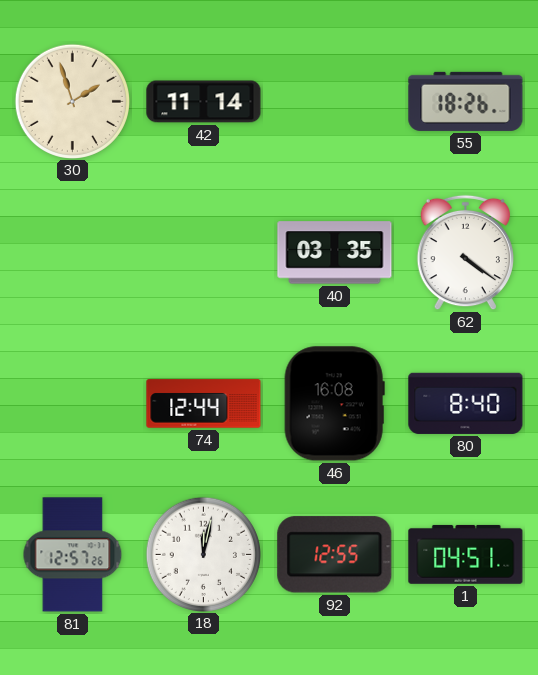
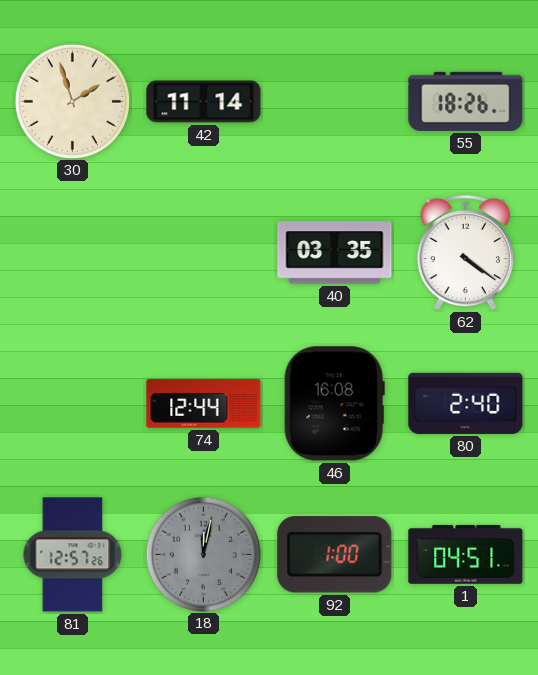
80: 8:40 -> 2:40
18 dial: white -> grey
92: 12:55 -> 1:00
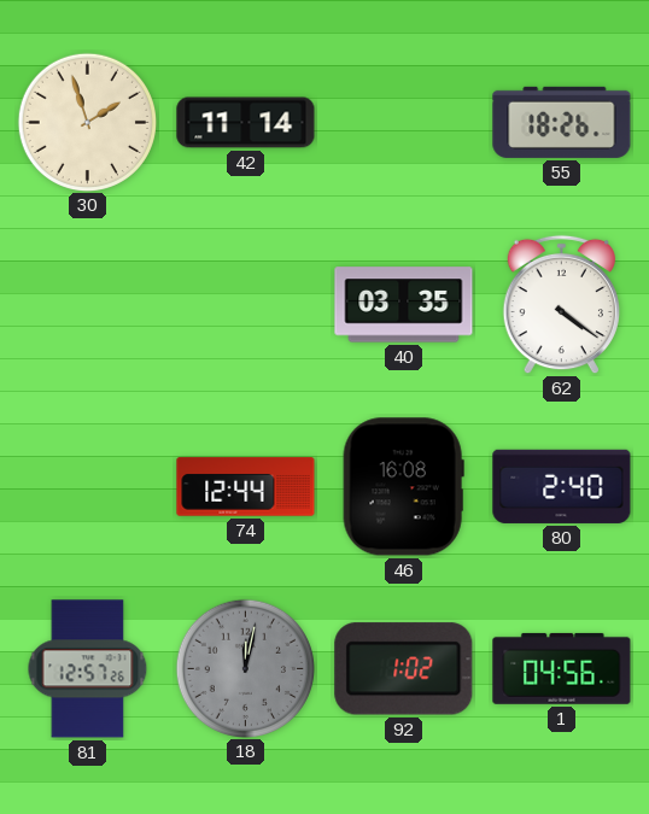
92: 1:00 -> 1:02
1: 04:51 -> 04:56
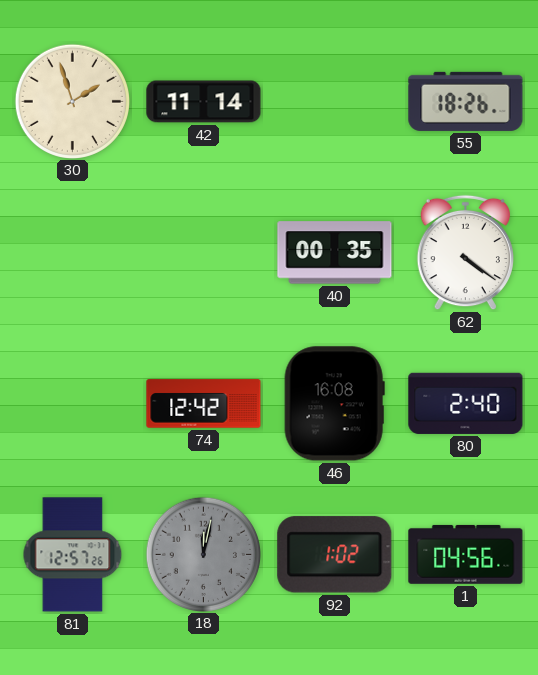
40: 03:35 -> 00:35
74: 12:44 -> 12:42
